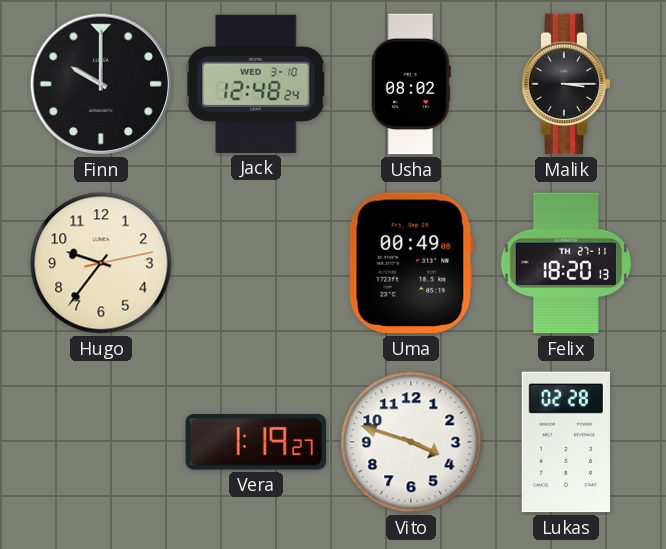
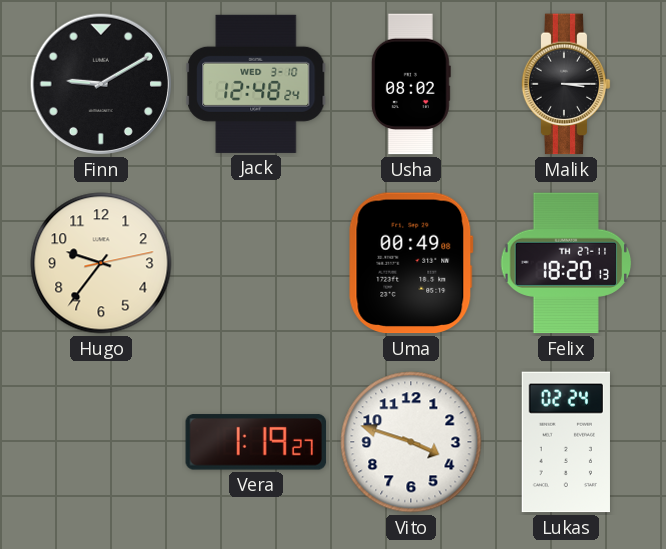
Finn: 10:00 -> 9:10
Lukas: 02:28 -> 02:24
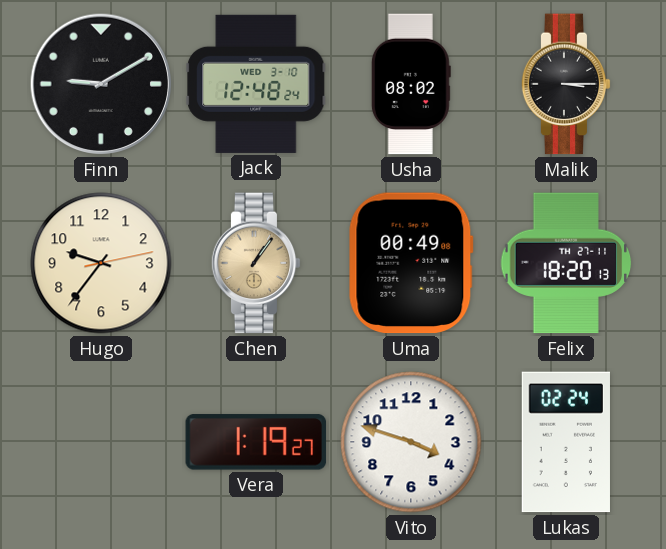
Chen: none -> 1:06
